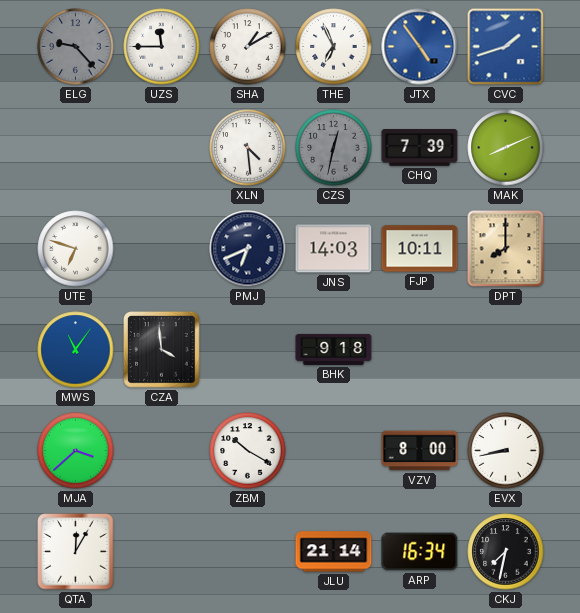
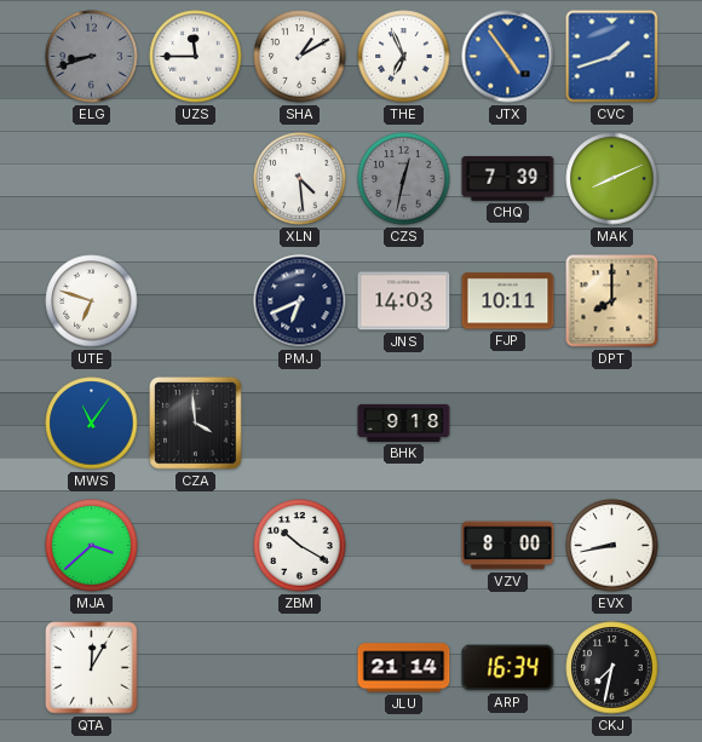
ELG: 9:23 -> 8:42
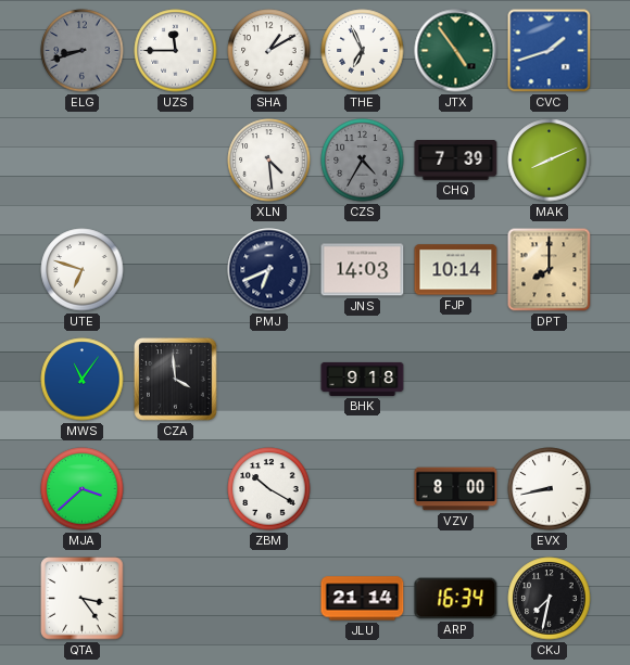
JTX dial: blue -> green
CZS: 12:32 -> 4:35
FJP: 10:11 -> 10:14
QTA: 12:05 -> 3:24
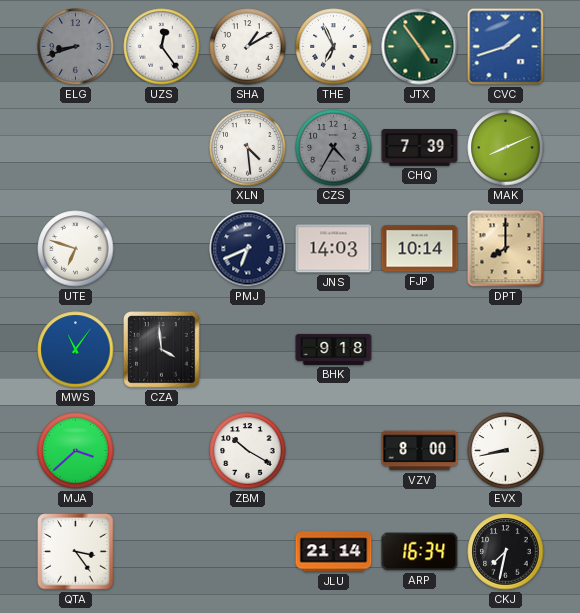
UZS: 11:45 -> 12:24
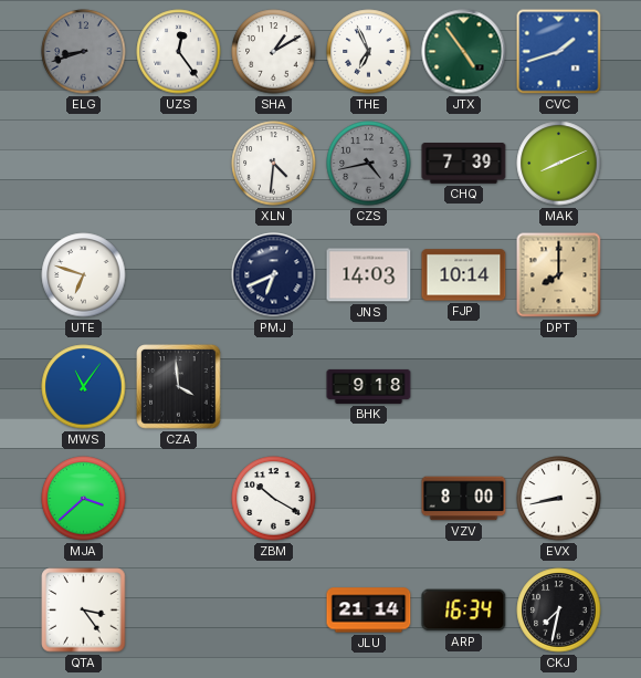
XLN: 4:29 -> 4:31
CZS: 4:35 -> 4:43
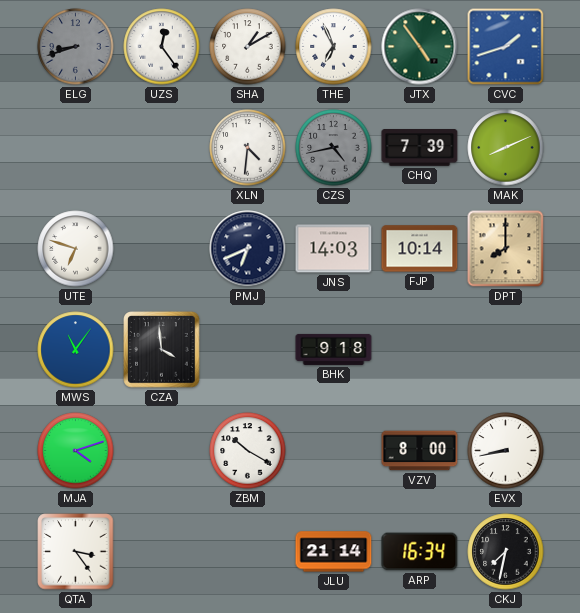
MJA: 3:38 -> 4:12
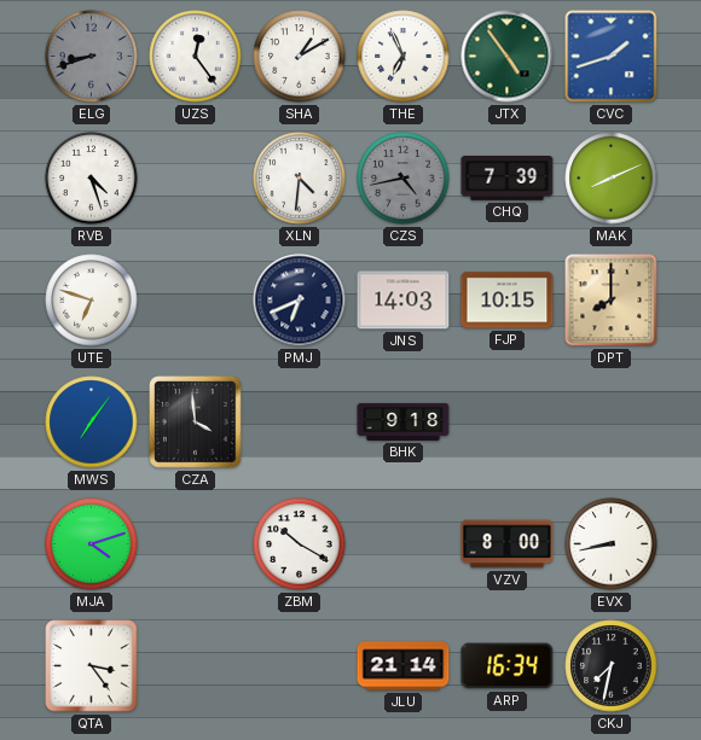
RVB: none -> 4:27
FJP: 10:14 -> 10:15
MWS: 11:06 -> 7:06
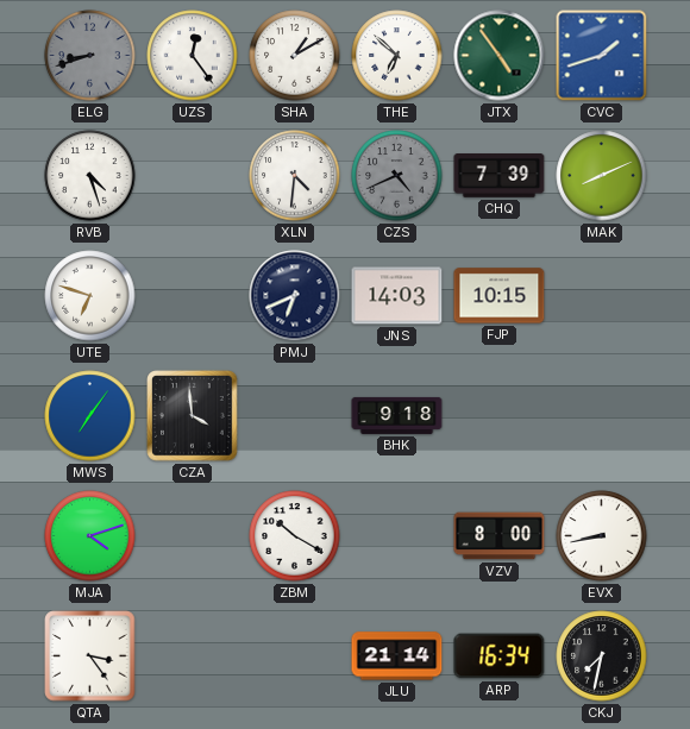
THE: 6:56 -> 6:52
CZS: 4:43 -> 4:41
DPT: 8:00 -> none
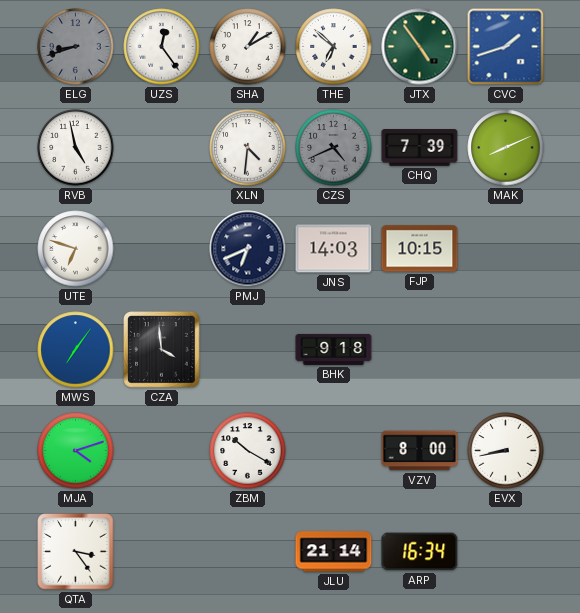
RVB: 4:27 -> 4:58
CKJ: 7:32 -> none
